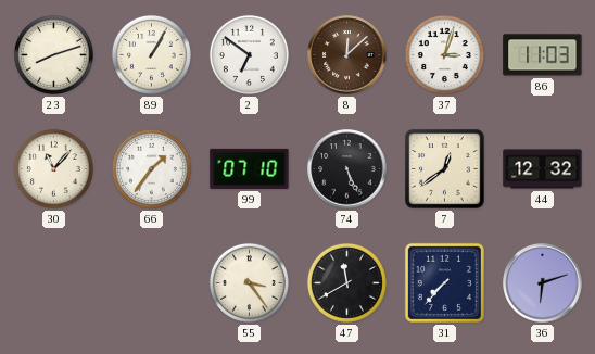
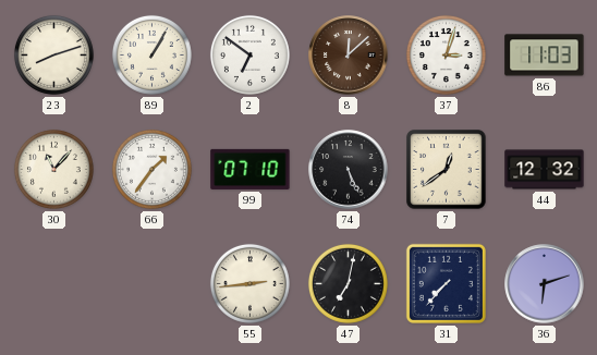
55: 3:24 -> 2:44
47: 11:40 -> 7:02
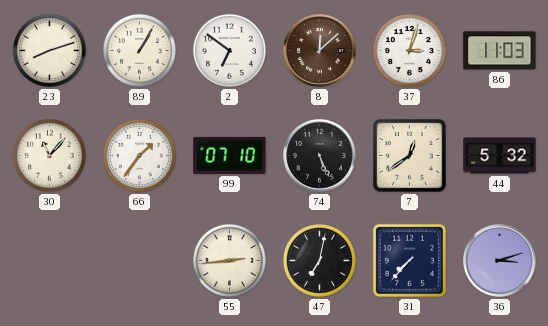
44: 12:32 -> 5:32
36: 6:12 -> 3:12
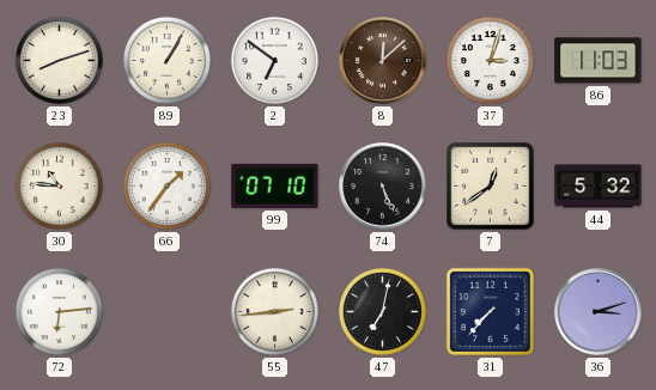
30: 11:07 -> 10:46
72: none -> 6:14
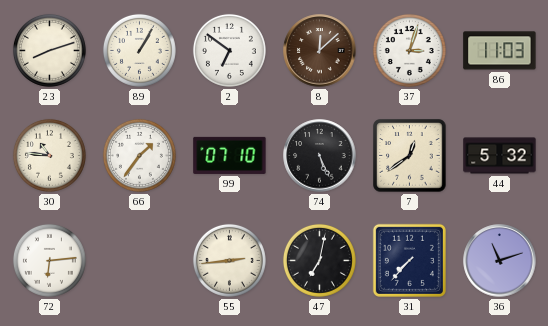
36: 3:12 -> 11:12
